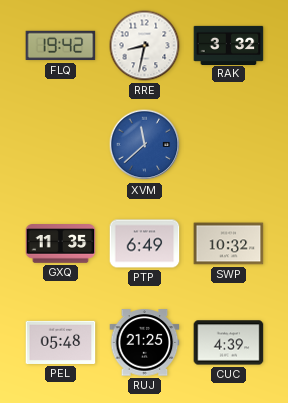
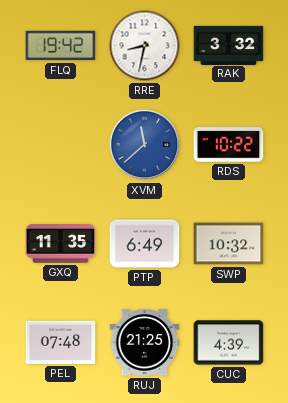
RDS: none -> 10:22
PEL: 05:48 -> 07:48
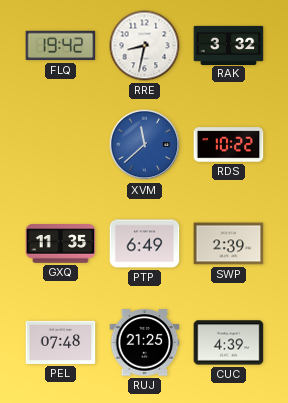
SWP: 10:32 -> 2:39
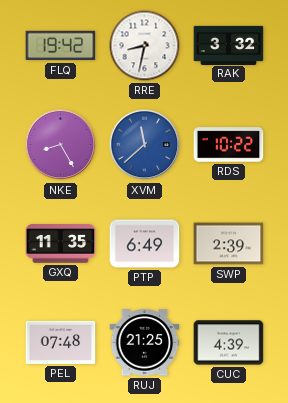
NKE: none -> 8:25
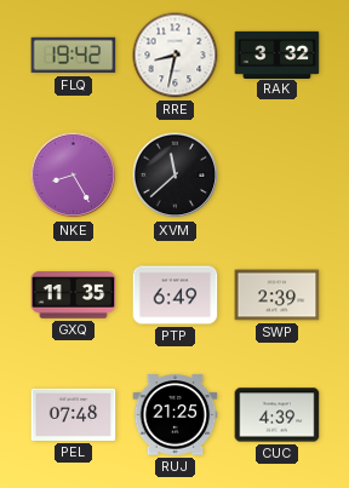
XVM dial: blue -> black
RDS: 10:22 -> none
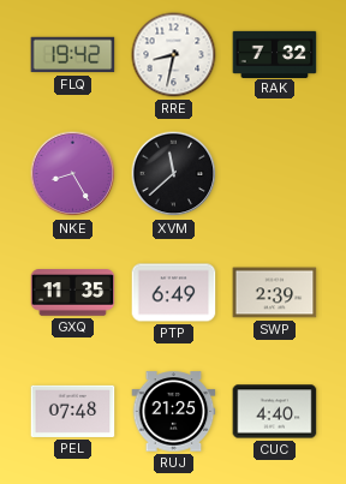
RAK: 3:32 -> 7:32
CUC: 4:39 -> 4:40
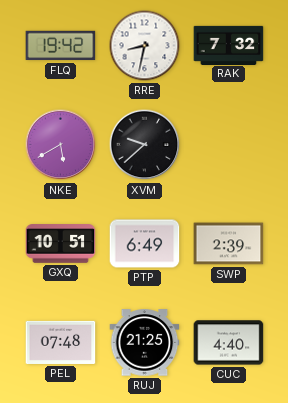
NKE: 8:25 -> 5:40
XVM: 11:38 -> 9:38
GXQ: 11:35 -> 10:51
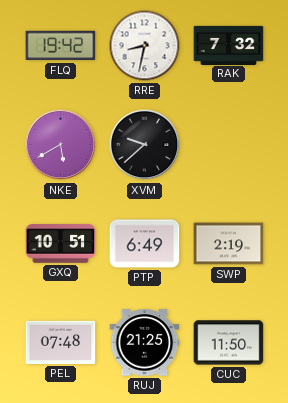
SWP: 2:39 -> 2:19
CUC: 4:40 -> 11:50
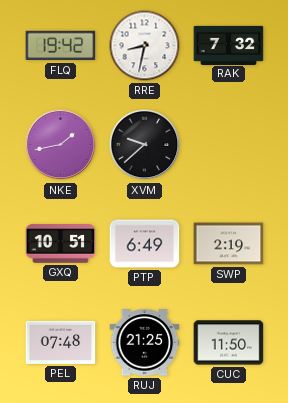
NKE: 5:40 -> 1:43
